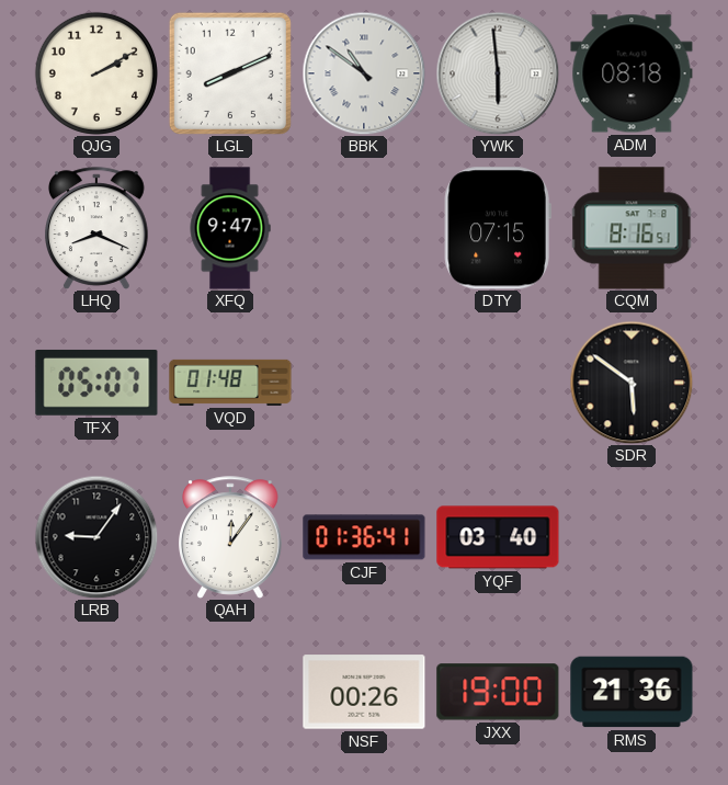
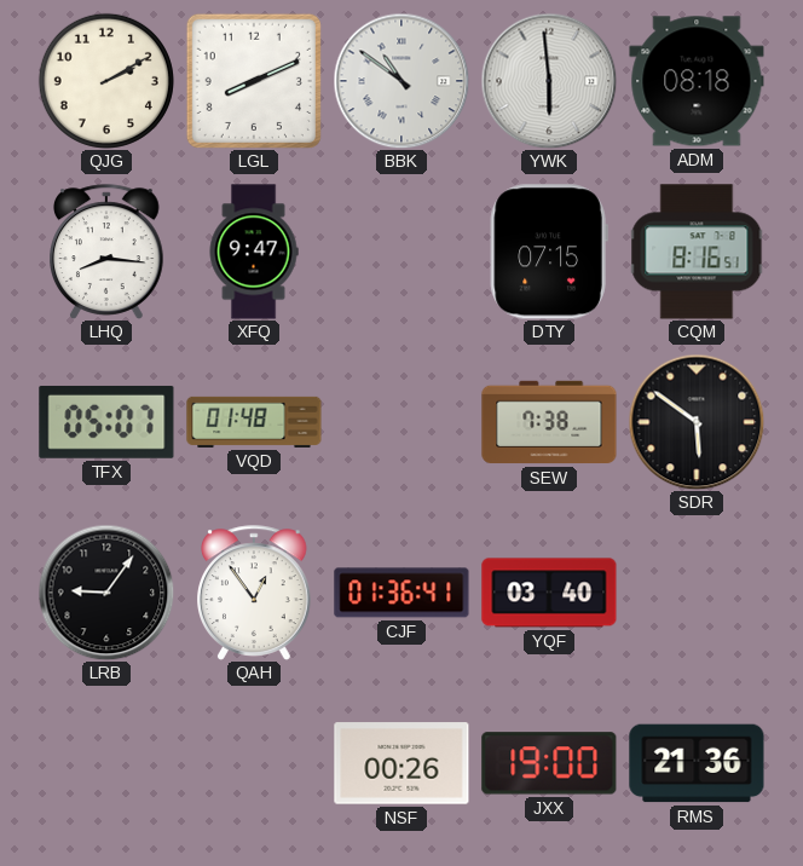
LHQ: 8:19 -> 8:16
SEW: none -> 7:38
QAH: 12:06 -> 12:54
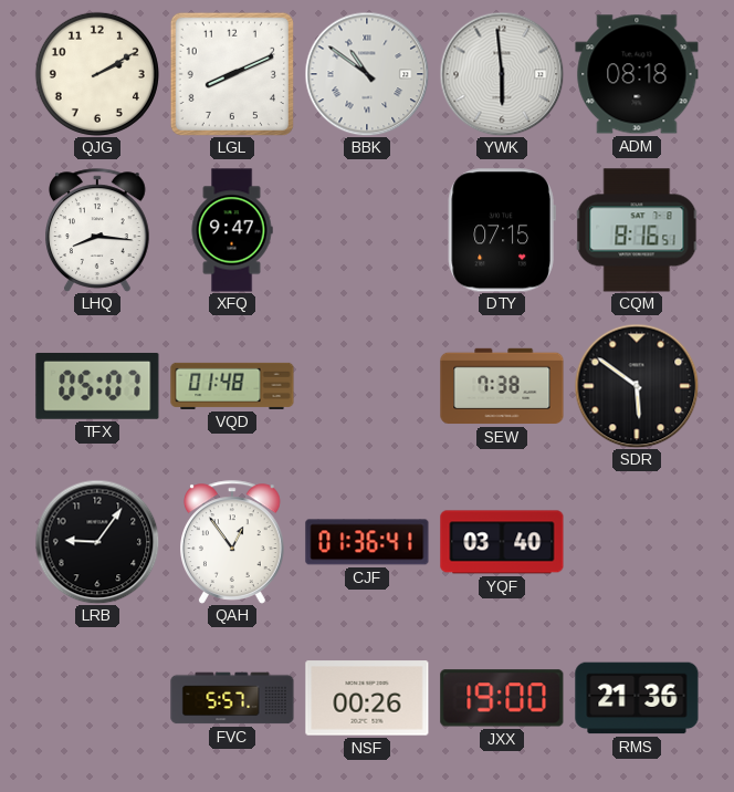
FVC: none -> 5:57
